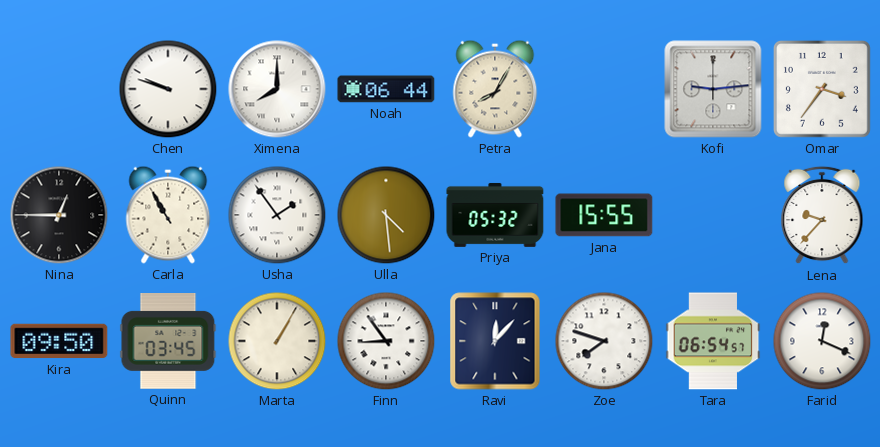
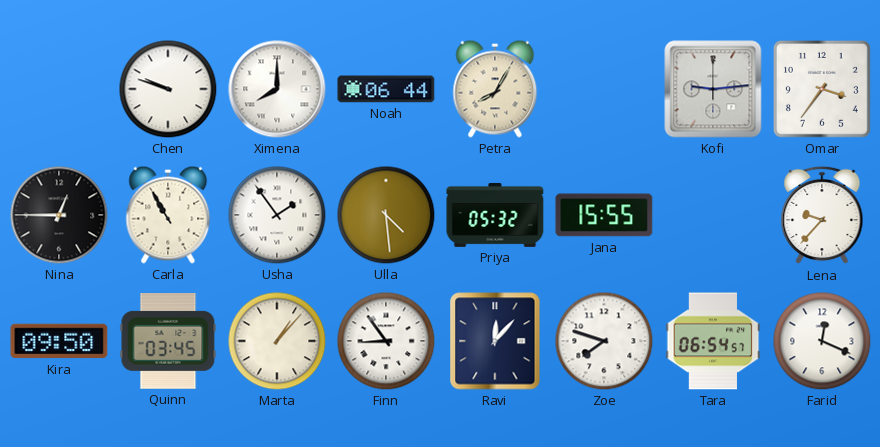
Marta: 1:05 -> 1:07
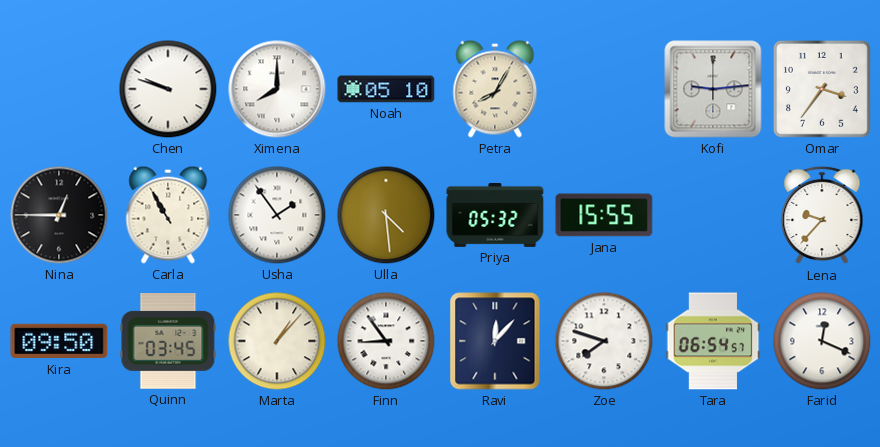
Noah: 06:44 -> 05:10
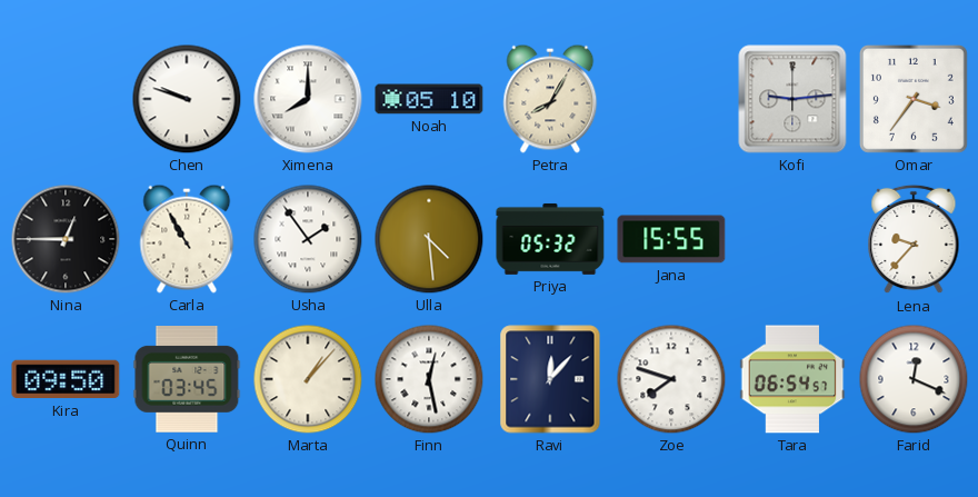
Finn: 8:54 -> 12:28
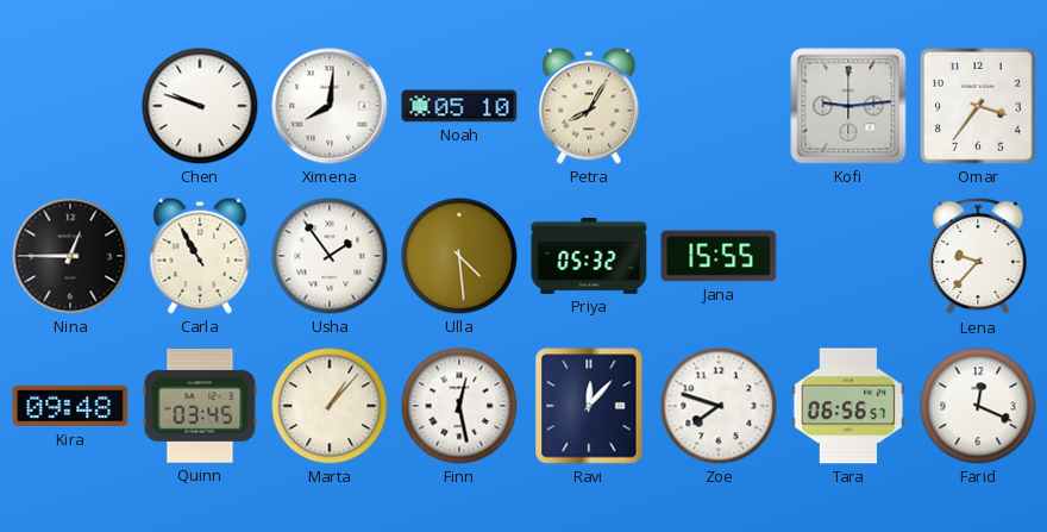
Ximena: 8:00 -> 8:01
Kira: 09:50 -> 09:48
Tara: 06:54 -> 06:56
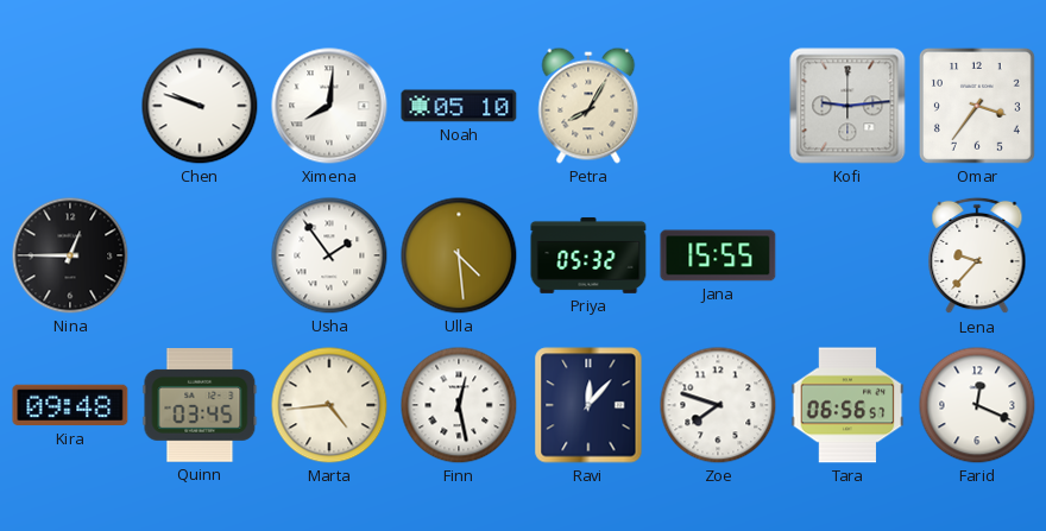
Carla: 10:55 -> none
Marta: 1:07 -> 4:44
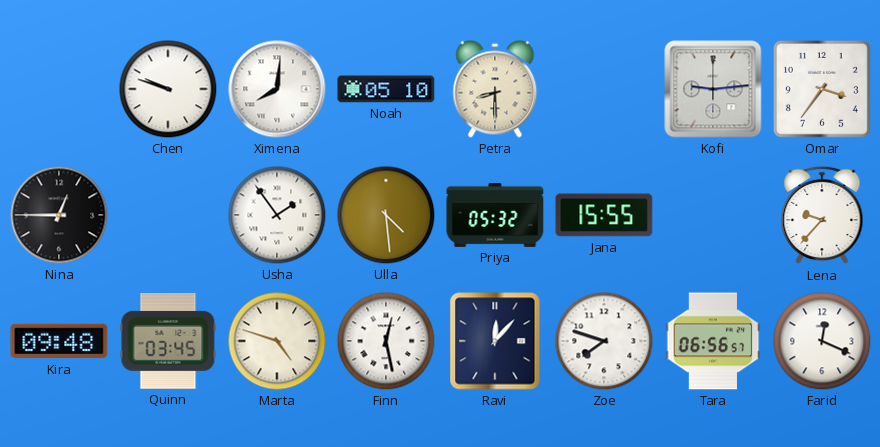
Petra: 8:05 -> 8:30
Marta: 4:44 -> 4:48
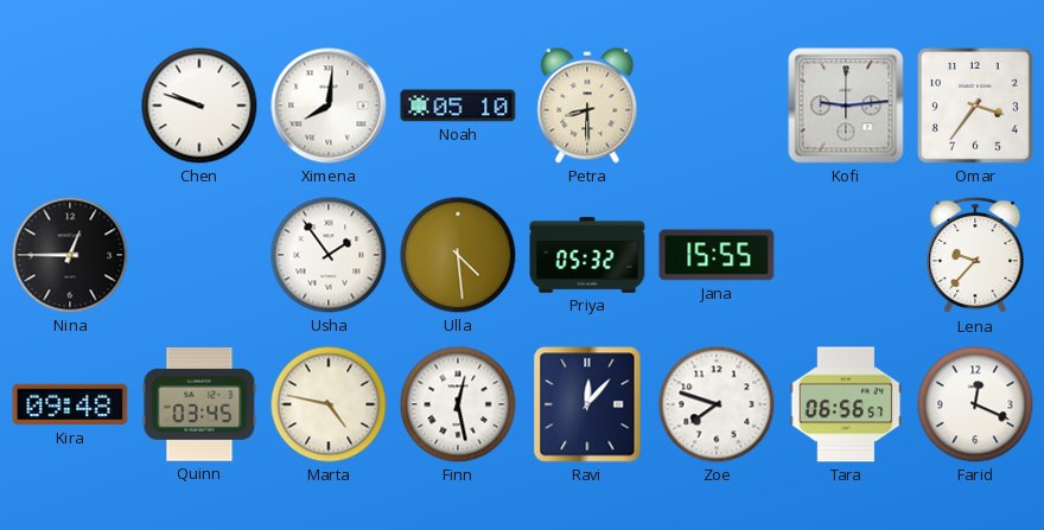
Marta: 4:48 -> 4:47
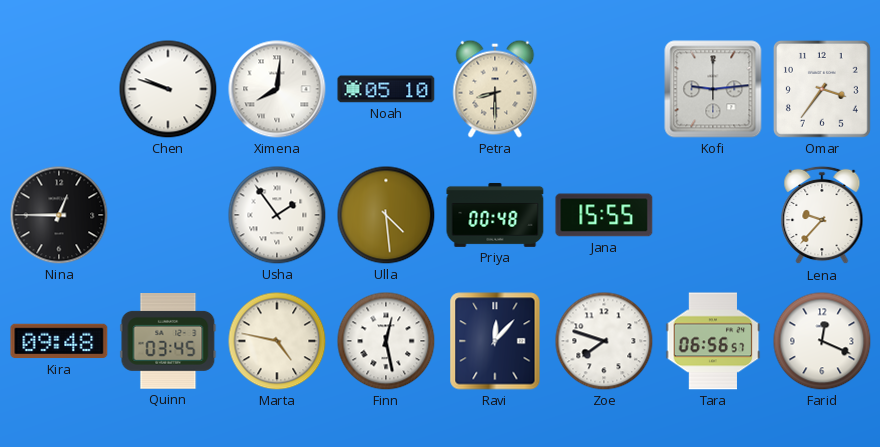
Priya: 05:32 -> 00:48
